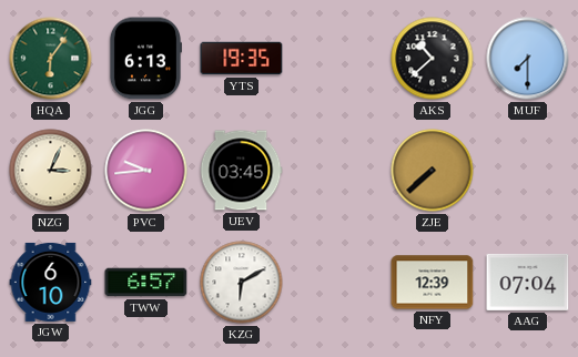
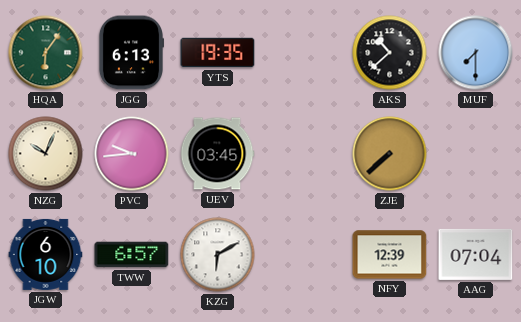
NZG: 3:04 -> 10:04
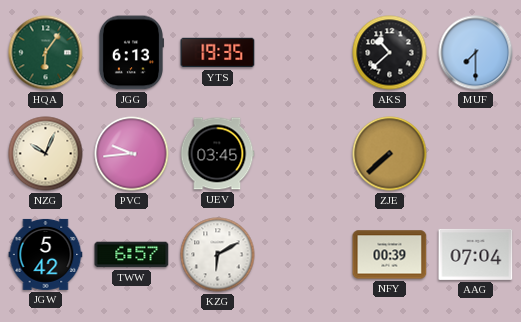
JGW: 6:10 -> 5:42
NFY: 12:39 -> 00:39
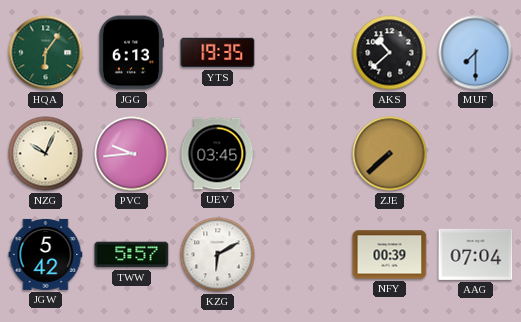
TWW: 6:57 -> 5:57
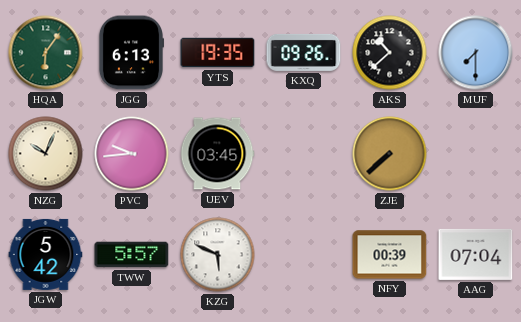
KXQ: none -> 09:26
KZG: 6:10 -> 5:49
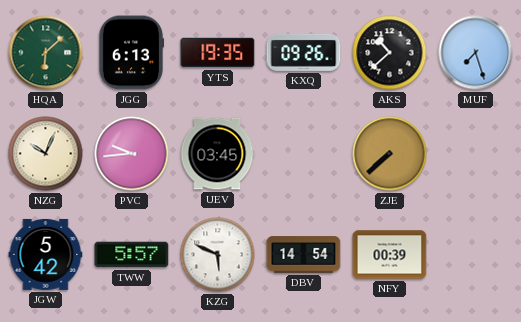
HQA: 6:06 -> 6:08
MUF: 7:30 -> 7:27
DBV: none -> 14:54
AAG: 07:04 -> none
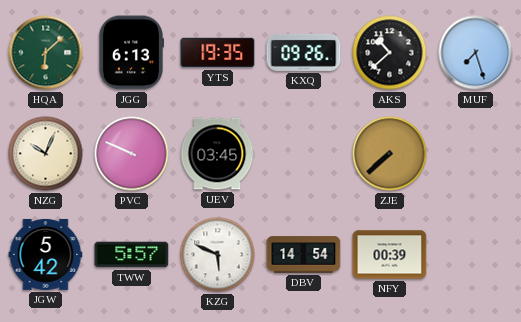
PVC: 9:44 -> 9:49
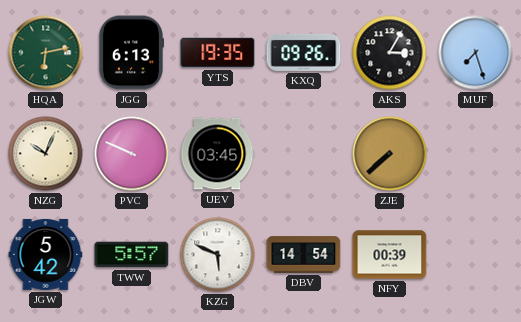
HQA: 6:08 -> 6:13
AKS: 10:38 -> 3:05
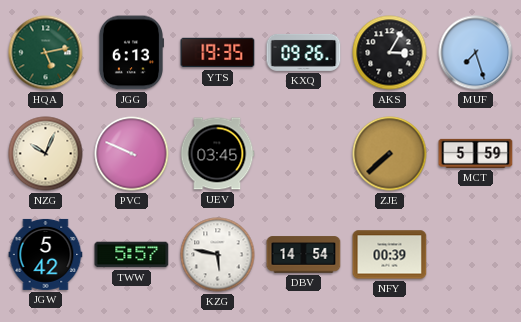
HQA: 6:13 -> 5:13
MCT: none -> 5:59
KZG: 5:49 -> 5:47
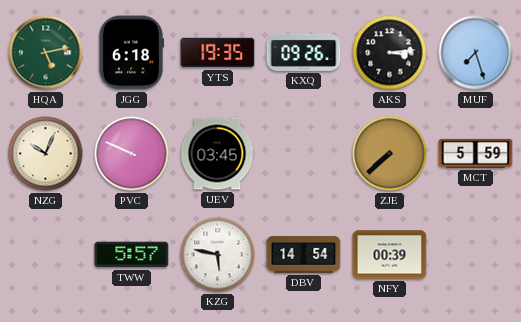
JGG: 6:13 -> 6:18
AKS: 3:05 -> 3:14
JGW: 5:42 -> none
